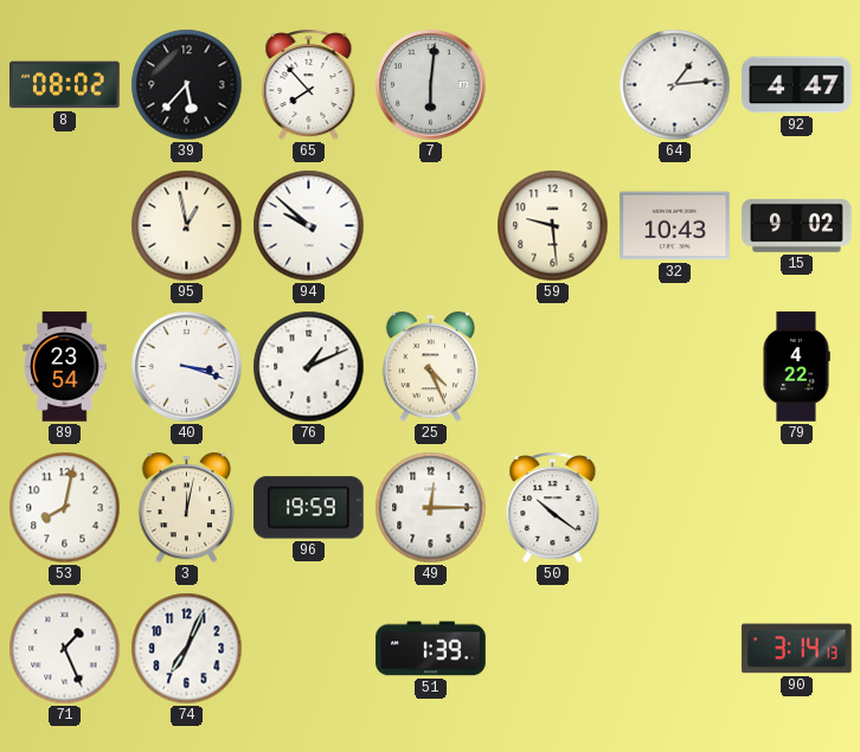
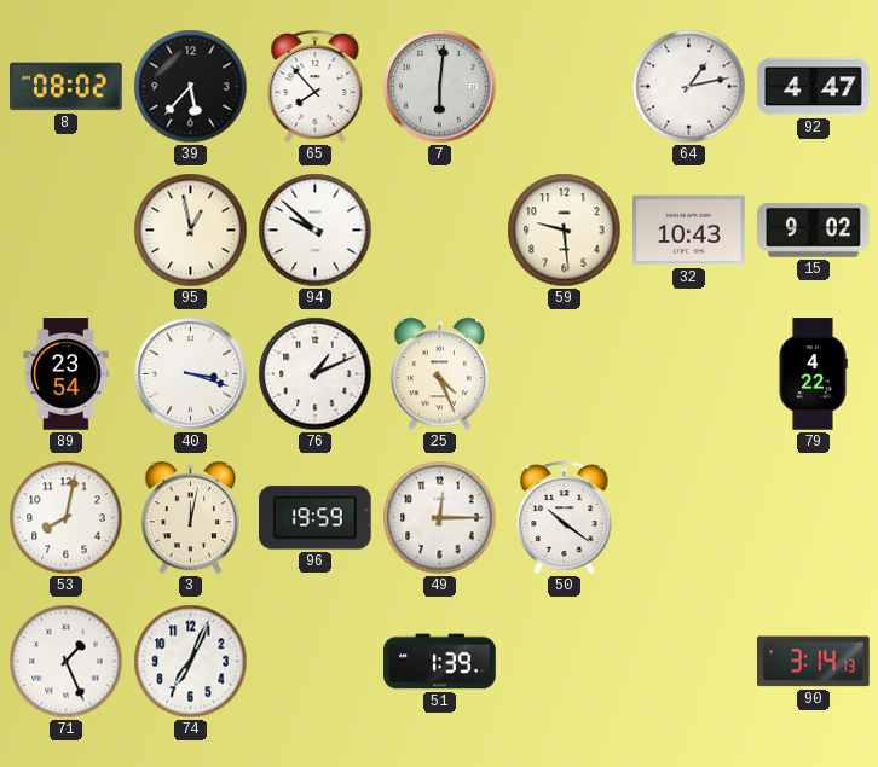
64: 1:14 -> 1:13
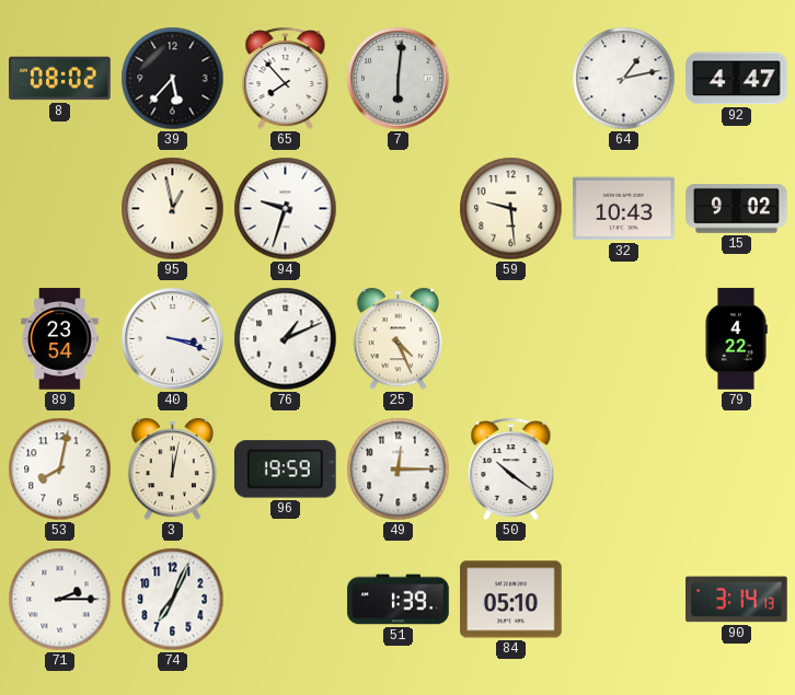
94: 9:52 -> 9:33
71: 1:26 -> 2:15
84: none -> 05:10
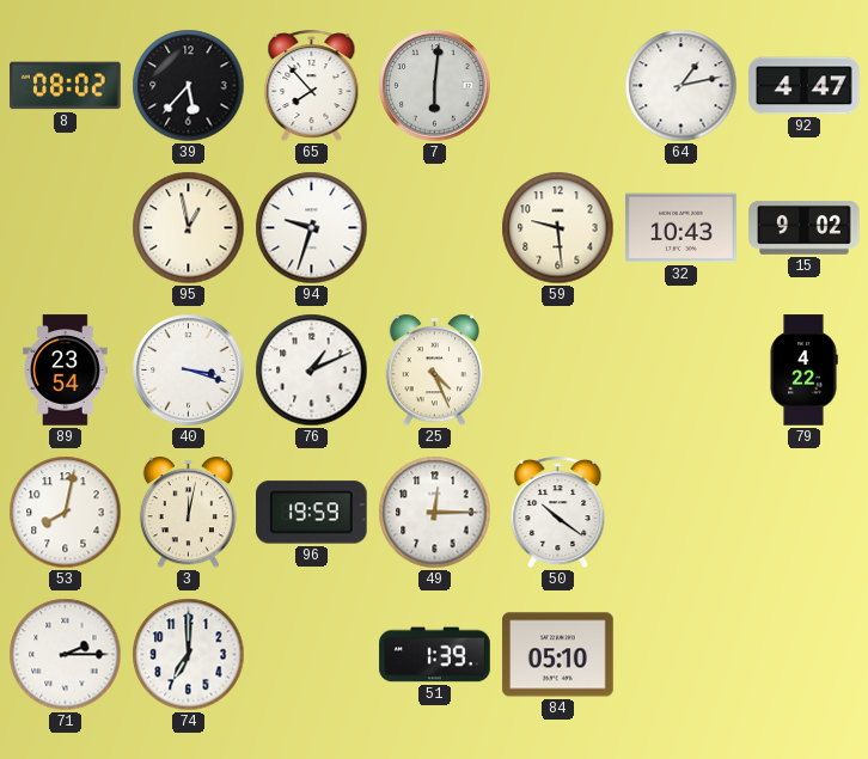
74: 7:04 -> 7:00
90: 3:14 -> none
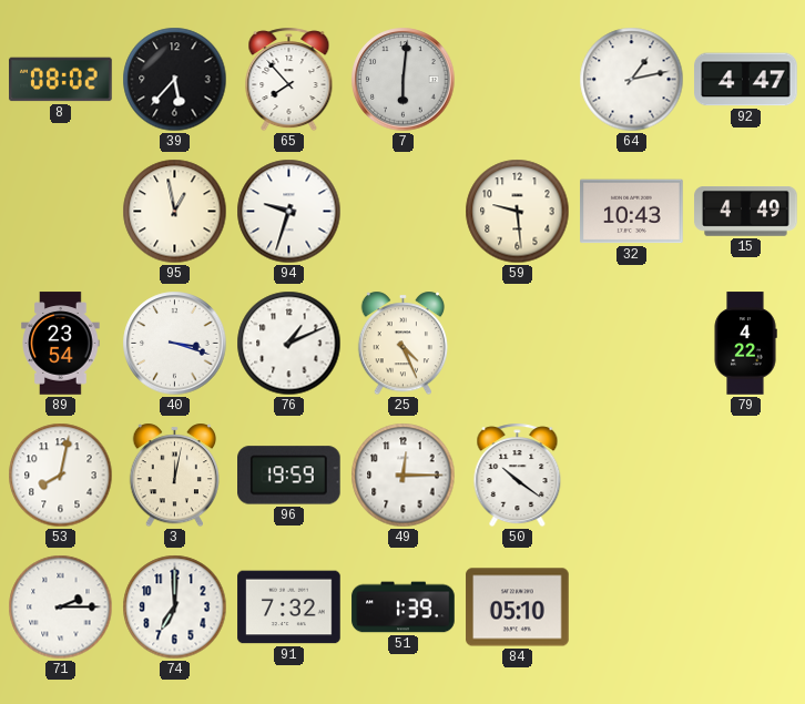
15: 9:02 -> 4:49
91: none -> 7:32
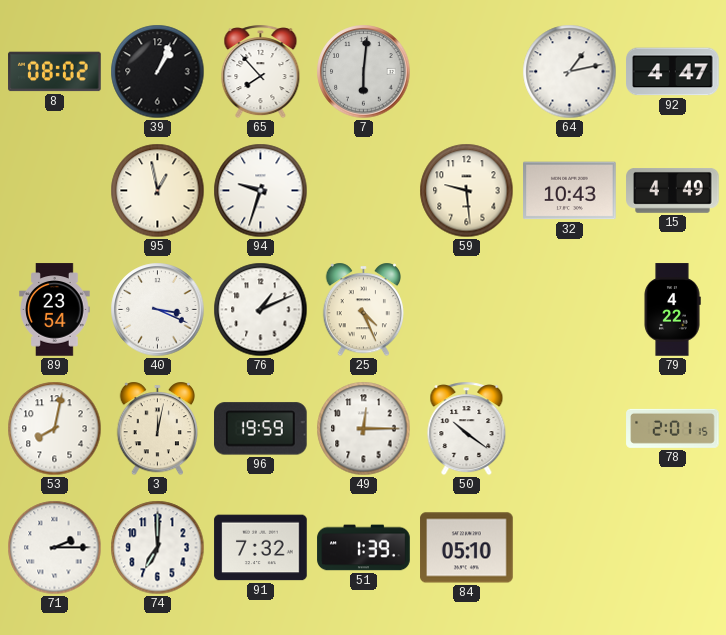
39: 5:37 -> 1:04
40: 3:18 -> 3:19
78: none -> 2:01
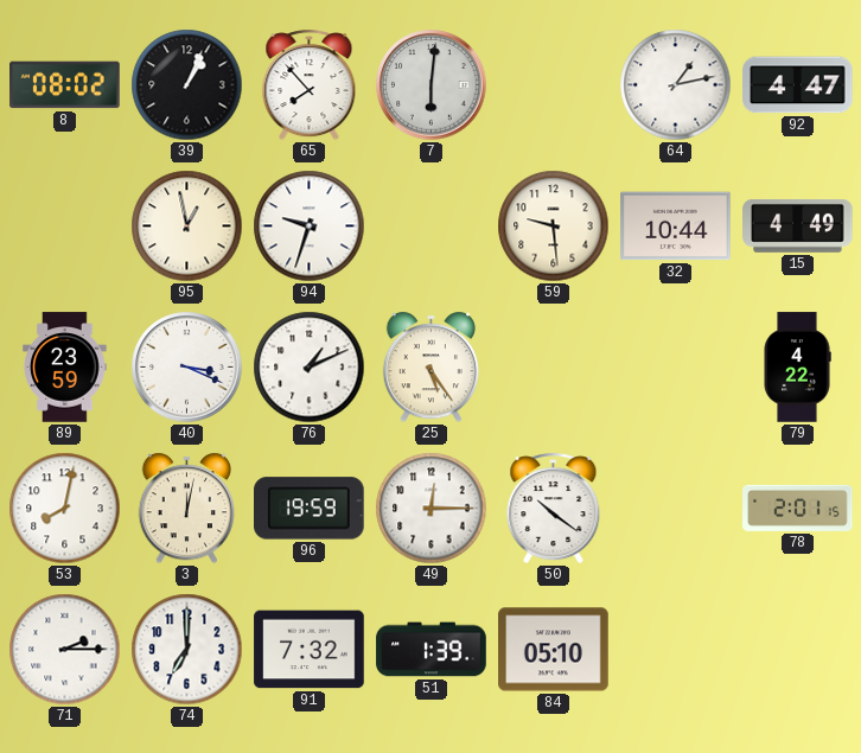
32: 10:43 -> 10:44
89: 23:54 -> 23:59
25: 4:26 -> 5:24
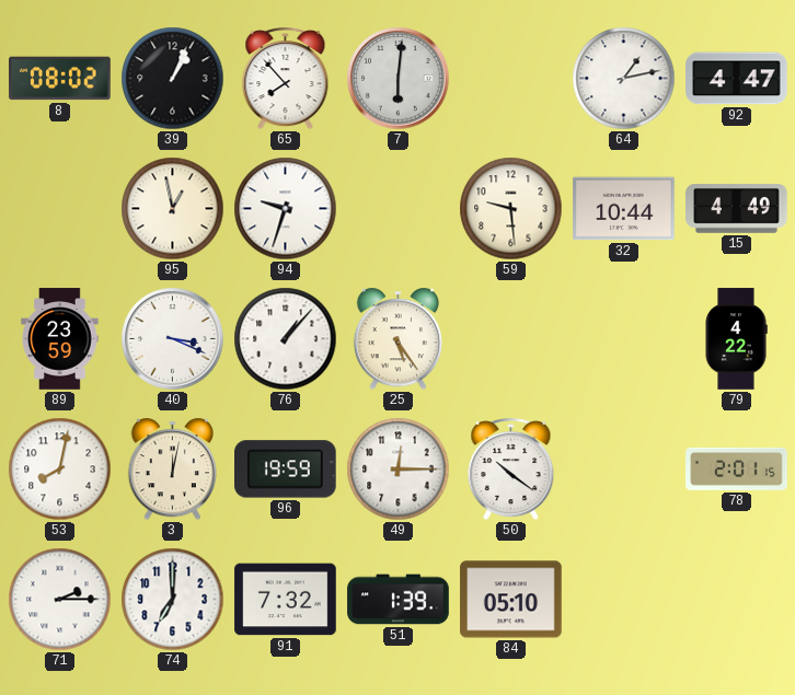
76: 1:11 -> 1:07
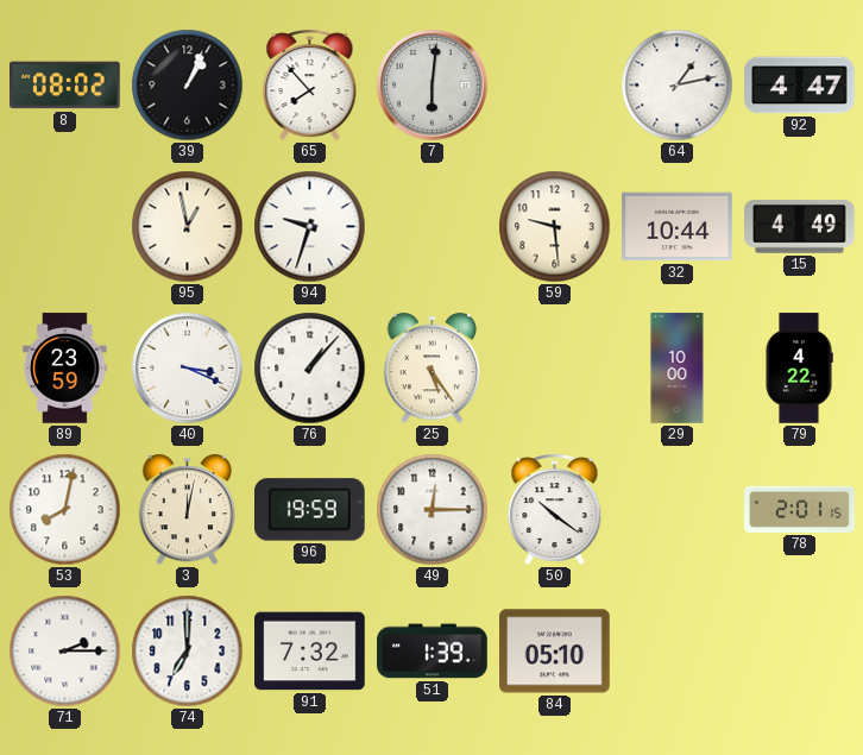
29: none -> 10:00
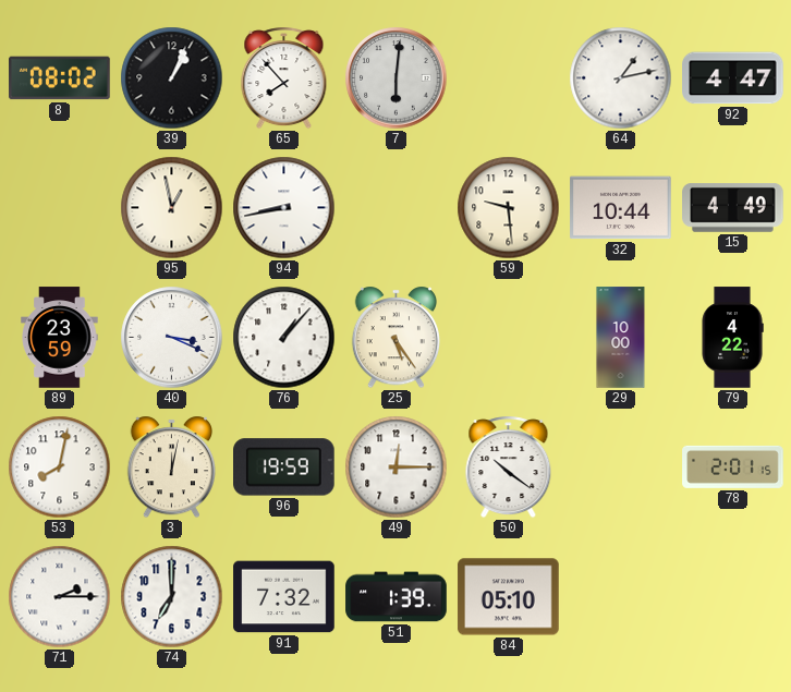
94: 9:33 -> 8:43
